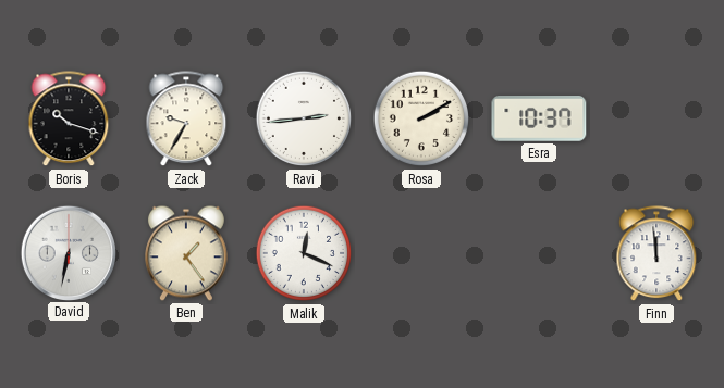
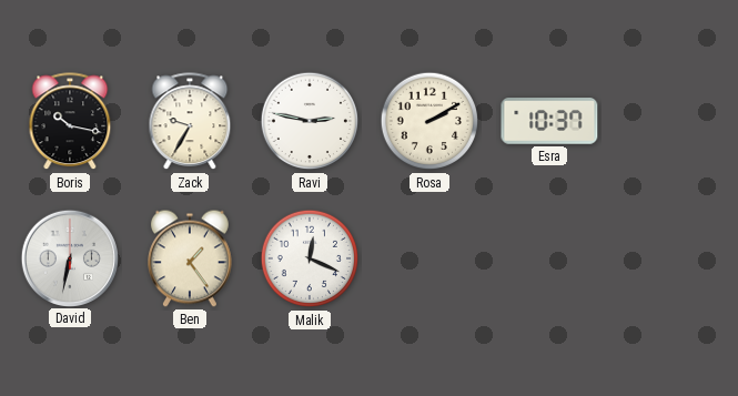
Boris: 10:18 -> 10:17
Ravi: 2:44 -> 2:47
Finn: 11:59 -> none
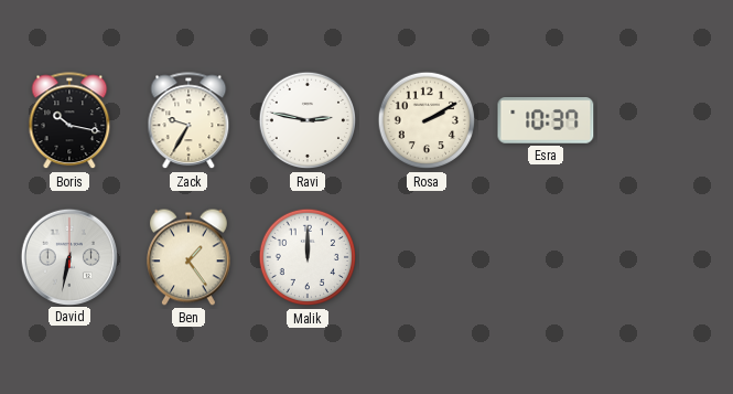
Malik: 12:19 -> 12:00
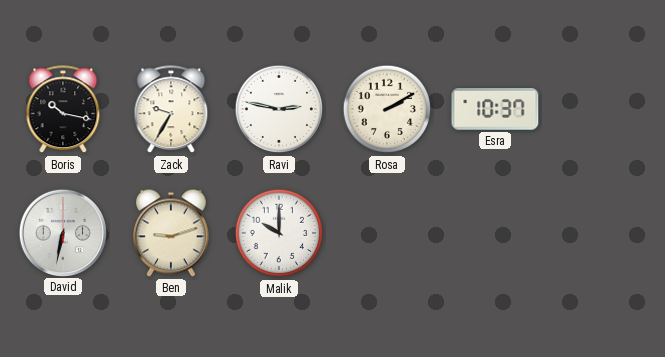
Ben: 1:24 -> 9:12
Malik: 12:00 -> 10:00
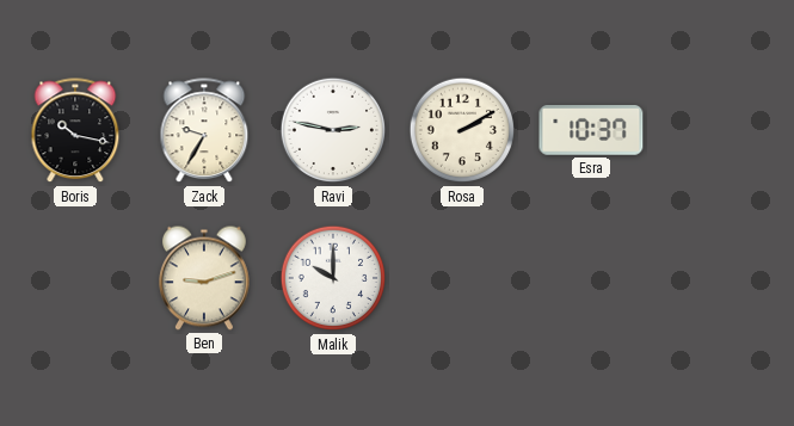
David: 6:32 -> none
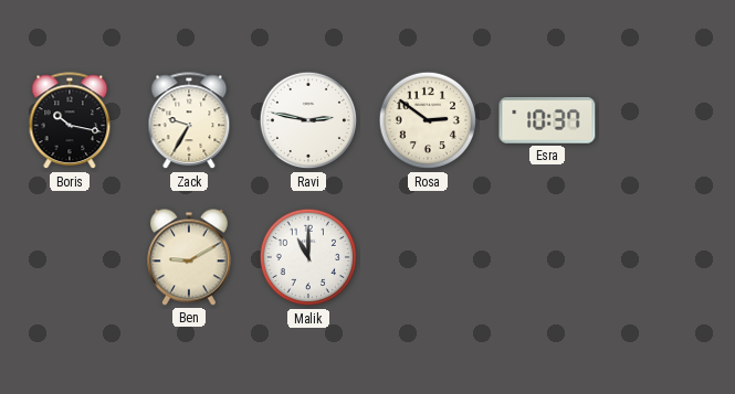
Rosa: 2:10 -> 2:51
Ben: 9:12 -> 9:10
Malik: 10:00 -> 11:00
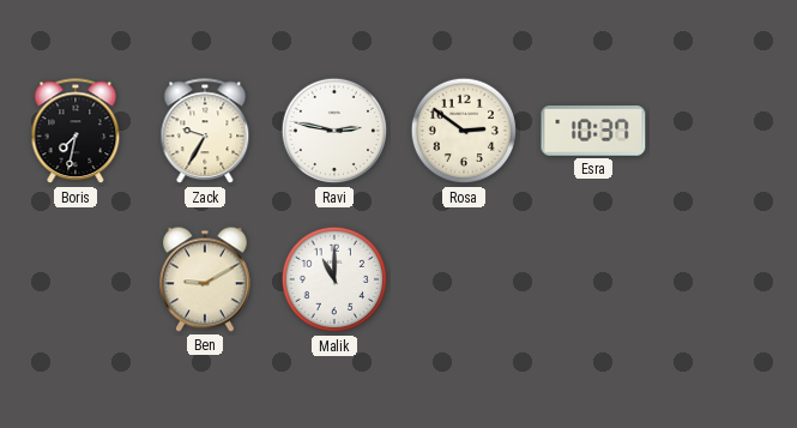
Boris: 10:17 -> 7:32
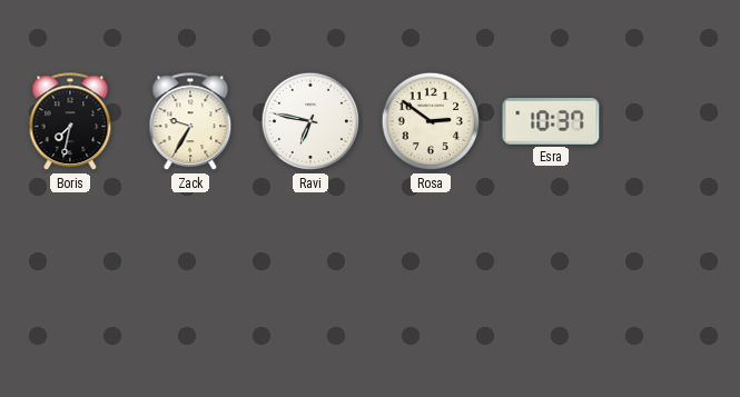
Ravi: 2:47 -> 6:47
Ben: 9:10 -> none
Malik: 11:00 -> none
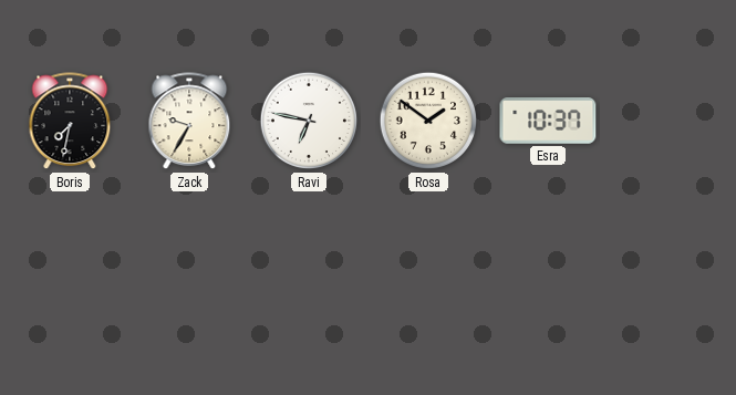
Rosa: 2:51 -> 1:51
